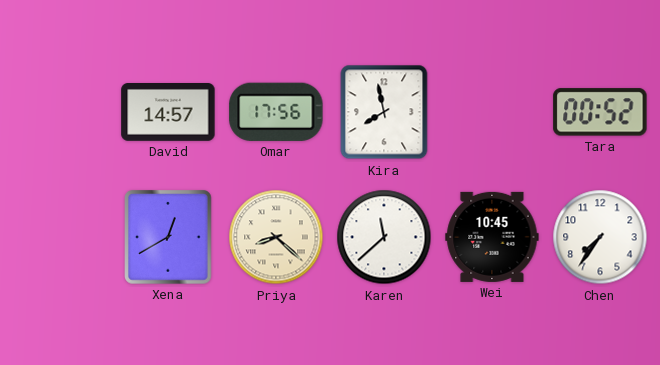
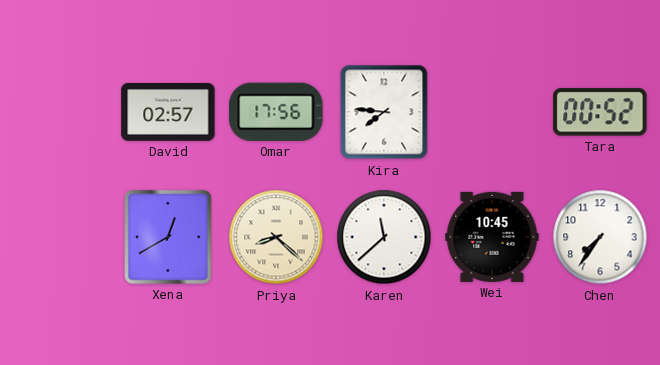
David: 14:57 -> 02:57
Kira: 7:58 -> 7:46
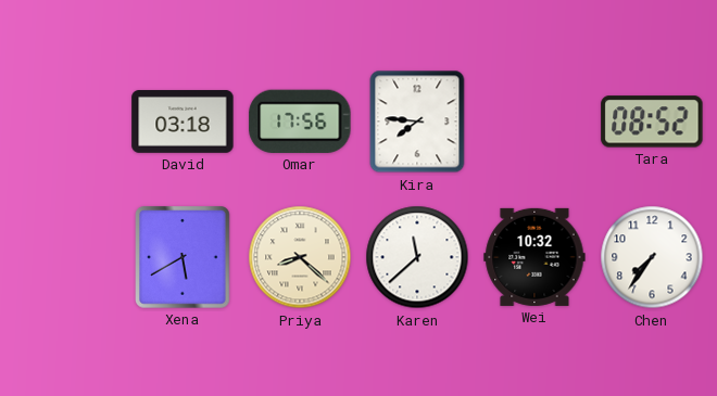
David: 02:57 -> 03:18
Tara: 00:52 -> 08:52
Xena: 12:40 -> 5:40
Wei: 10:45 -> 10:32
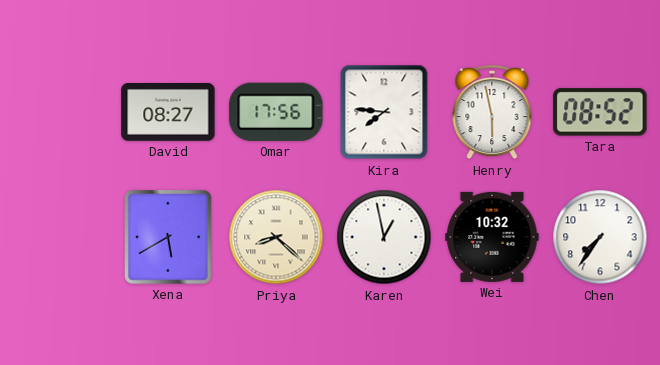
David: 03:18 -> 08:27
Henry: none -> 5:58
Karen: 11:38 -> 12:58
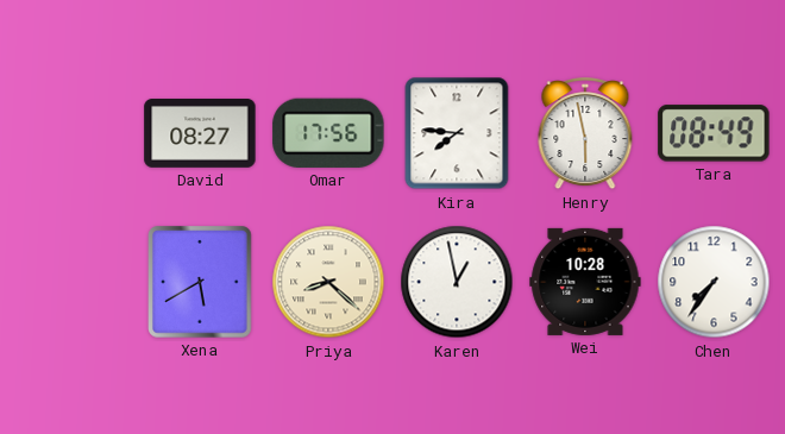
Tara: 08:52 -> 08:49
Wei: 10:32 -> 10:28
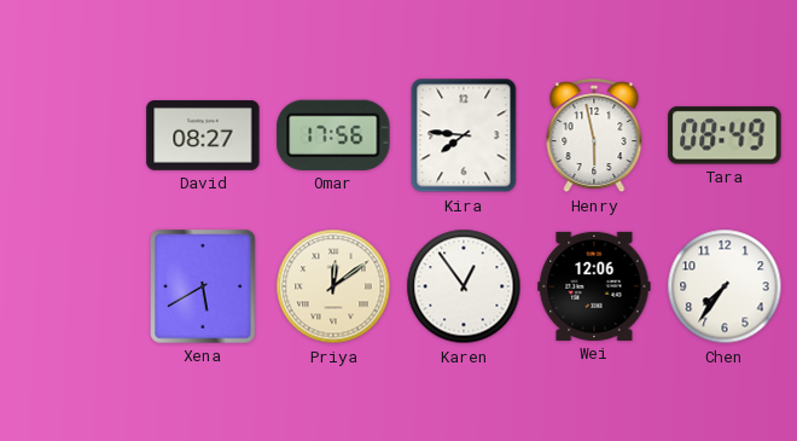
Priya: 8:22 -> 12:09
Karen: 12:58 -> 12:54
Wei: 10:28 -> 12:06
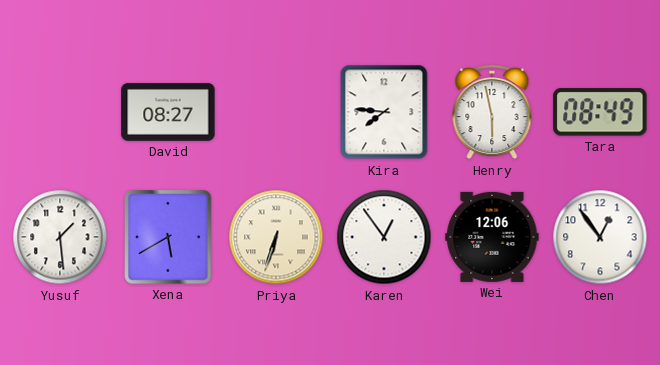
Omar: 17:56 -> none
Yusuf: none -> 1:29
Priya: 12:09 -> 6:33
Chen: 7:36 -> 12:54
